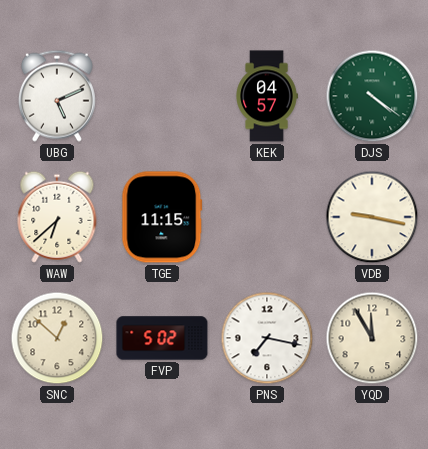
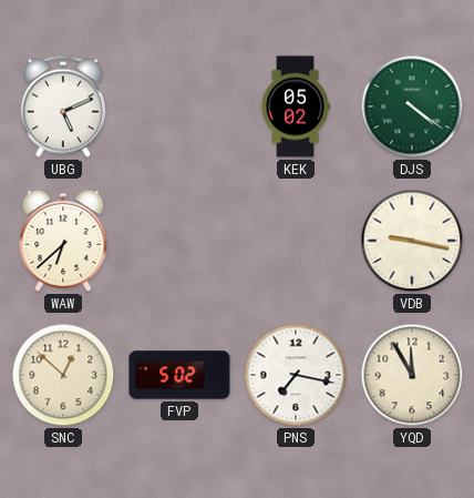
KEK: 04:57 -> 05:02
TGE: 11:15 -> none
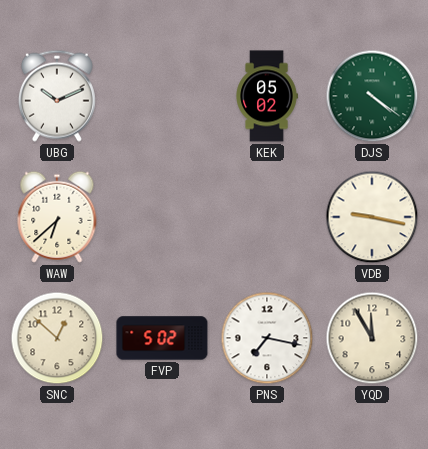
UBG: 5:11 -> 10:11
